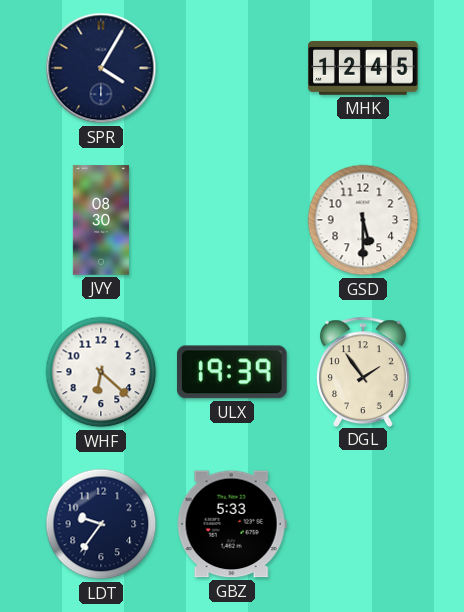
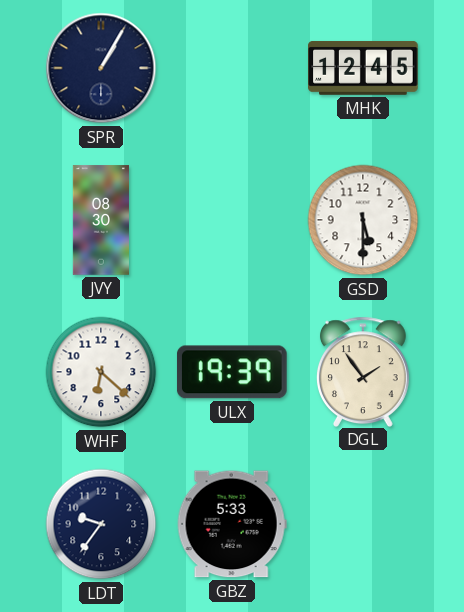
SPR: 4:05 -> 1:05
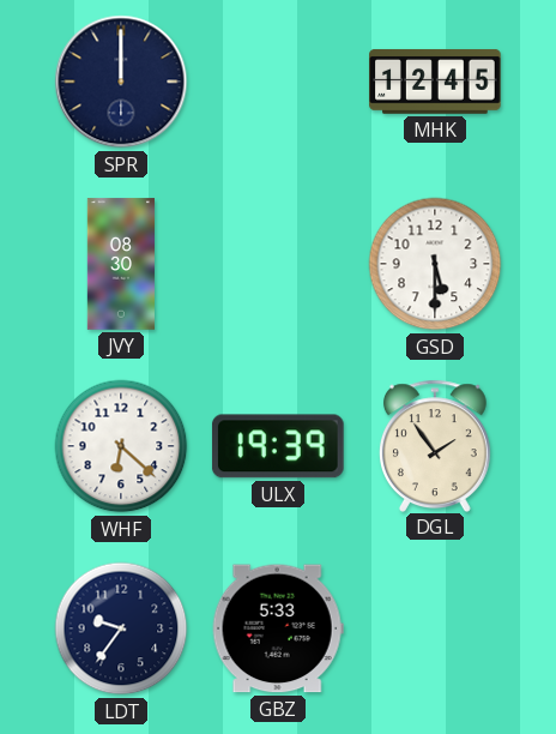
SPR: 1:05 -> 12:00
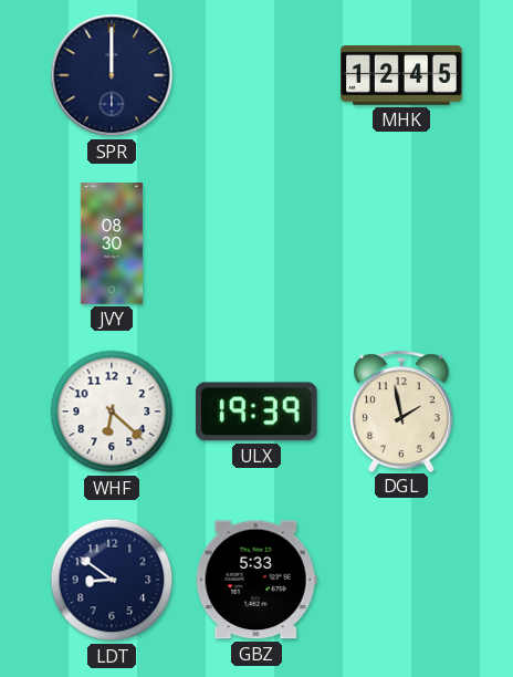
GSD: 5:30 -> none
DGL: 1:54 -> 1:58
LDT: 9:36 -> 8:51
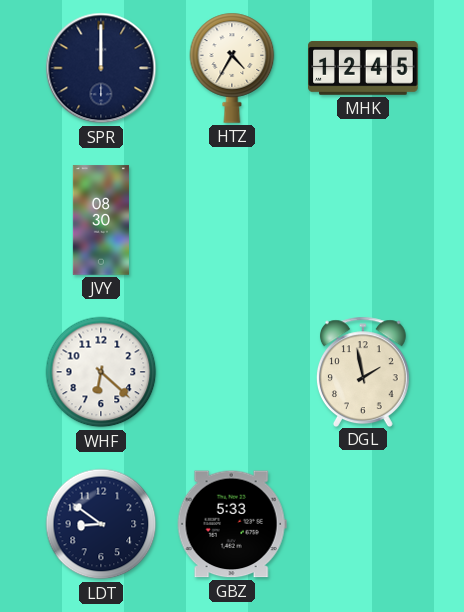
HTZ: none -> 4:35
ULX: 19:39 -> none
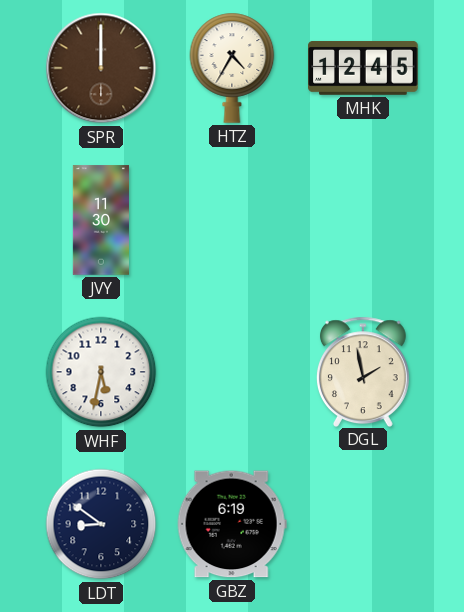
SPR dial: navy -> brown
JVY: 08:30 -> 11:30
WHF: 6:22 -> 5:32
GBZ: 5:33 -> 6:19
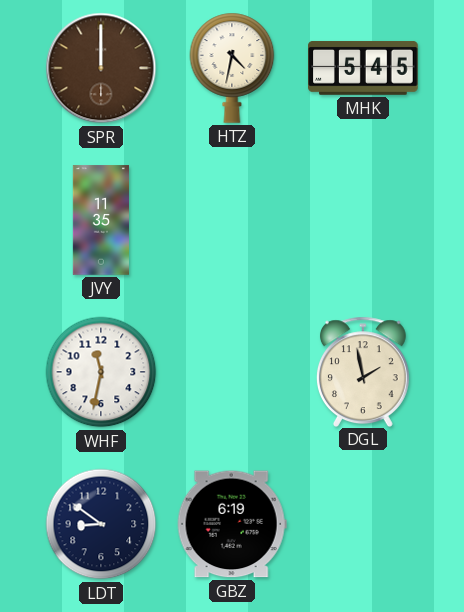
HTZ: 4:35 -> 4:32
MHK: 12:45 -> 5:45
JVY: 11:30 -> 11:35
WHF: 5:32 -> 11:32
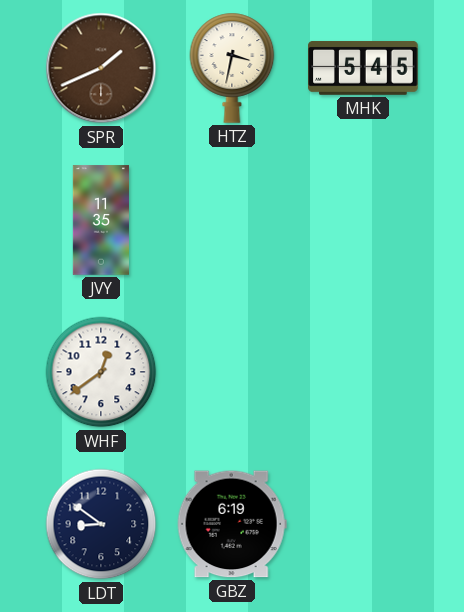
SPR: 12:00 -> 1:41
HTZ: 4:32 -> 3:32
WHF: 11:32 -> 12:39
DGL: 1:58 -> none
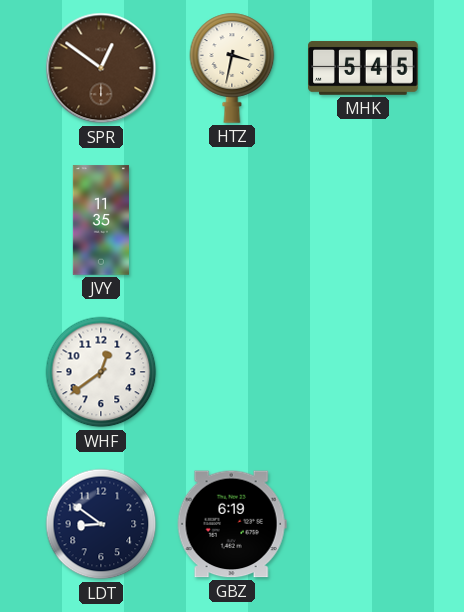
SPR: 1:41 -> 12:51
